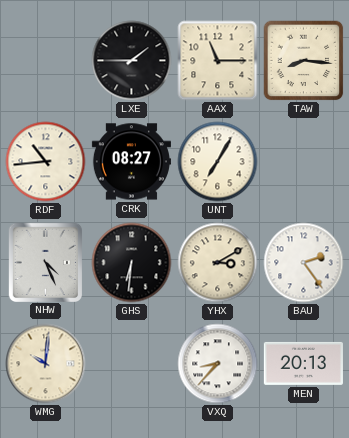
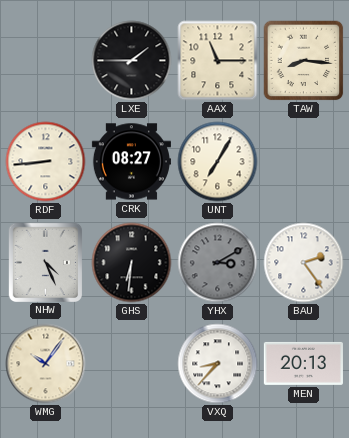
RDF: 10:44 -> 8:44
YHX dial: cream -> grey
WMG: 10:01 -> 10:06
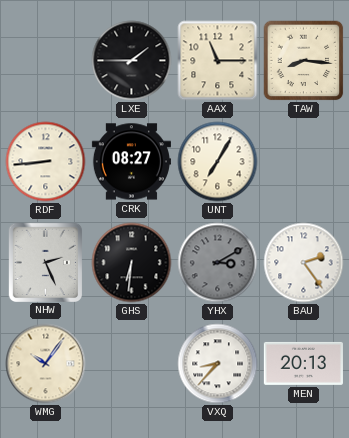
NHW: 4:26 -> 2:26
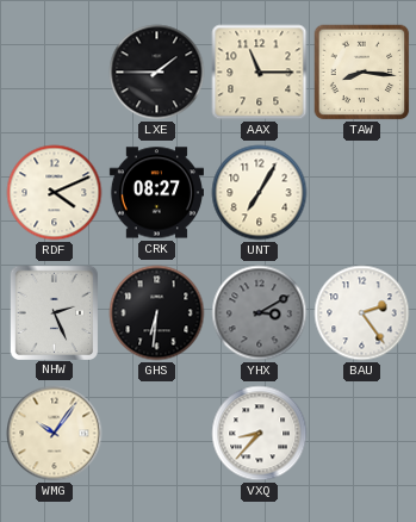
RDF: 8:44 -> 4:11
MEN: 20:13 -> none
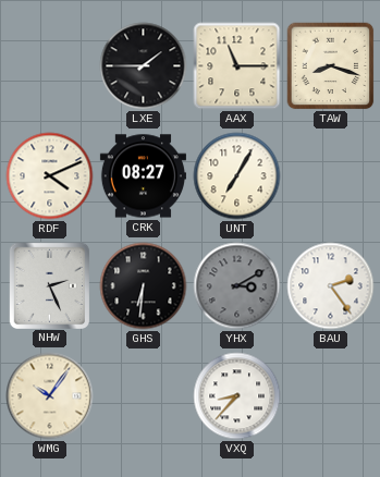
TAW: 8:16 -> 8:18
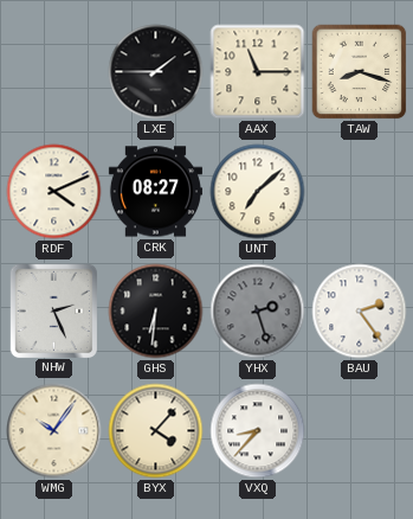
UNT: 7:05 -> 7:08
YHX: 3:10 -> 2:27
BYX: none -> 4:07
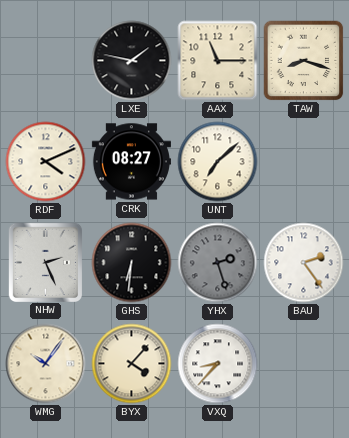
LXE: 1:45 -> 1:47
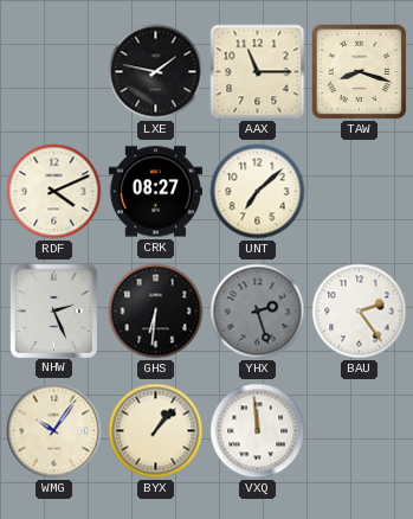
BYX: 4:07 -> 1:07
VXQ: 8:37 -> 11:59
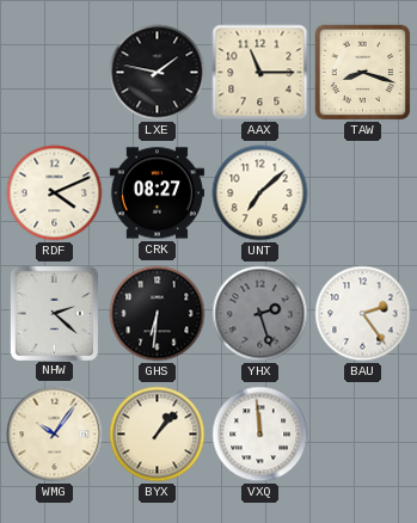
NHW: 2:26 -> 2:22
